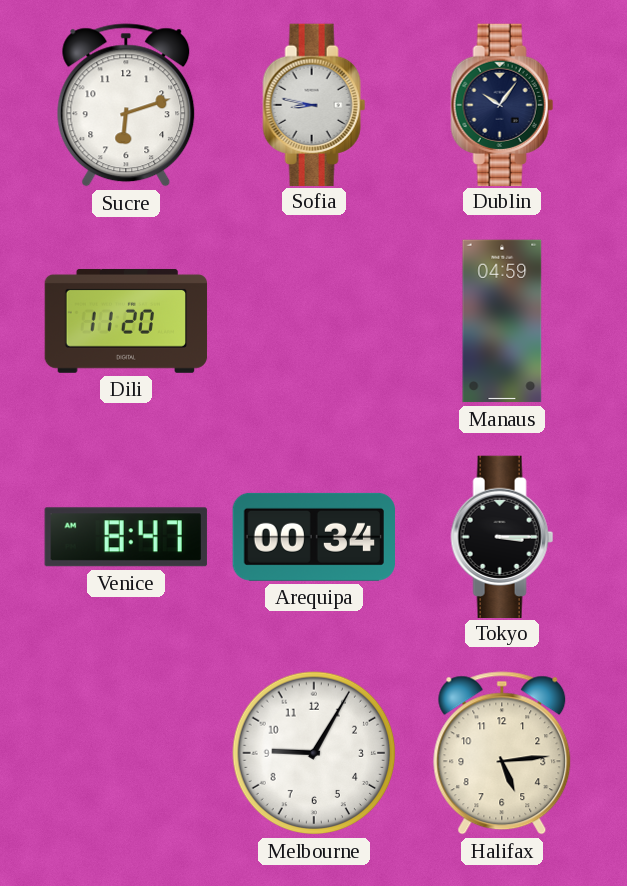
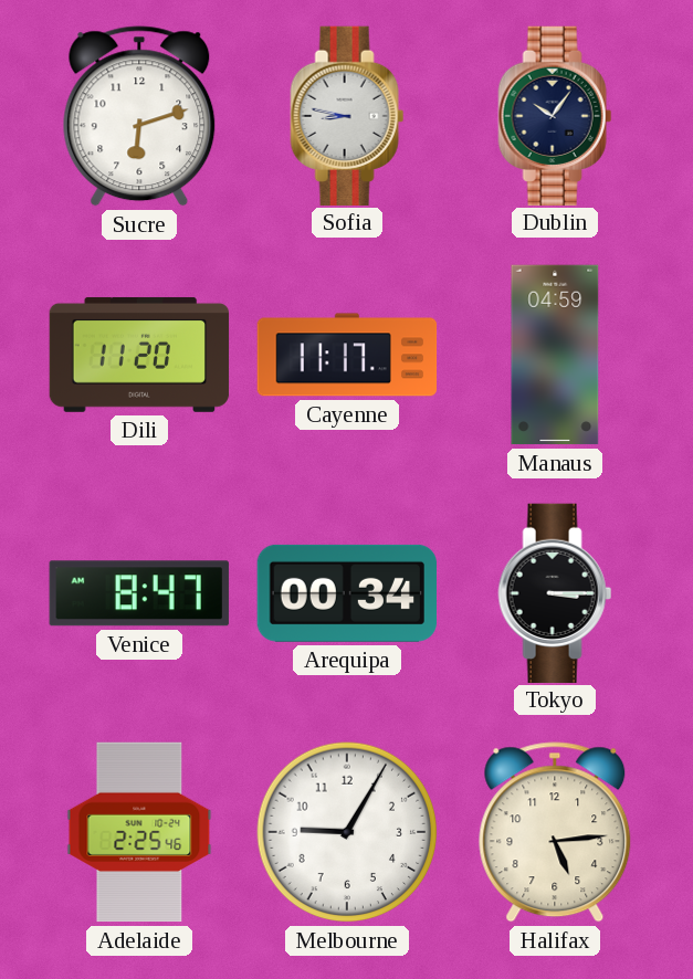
Cayenne: none -> 11:17
Adelaide: none -> 2:25
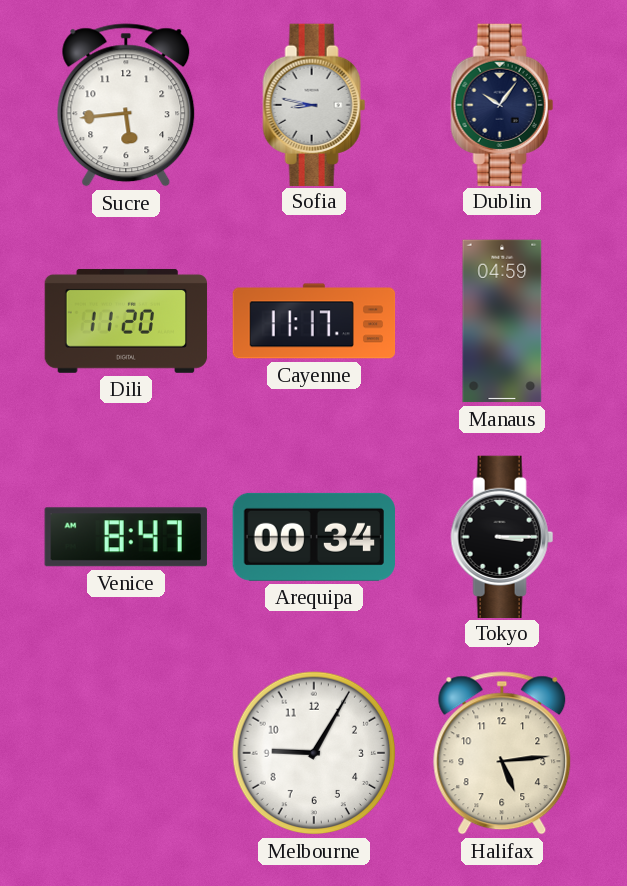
Sucre: 6:12 -> 5:44
Adelaide: 2:25 -> none
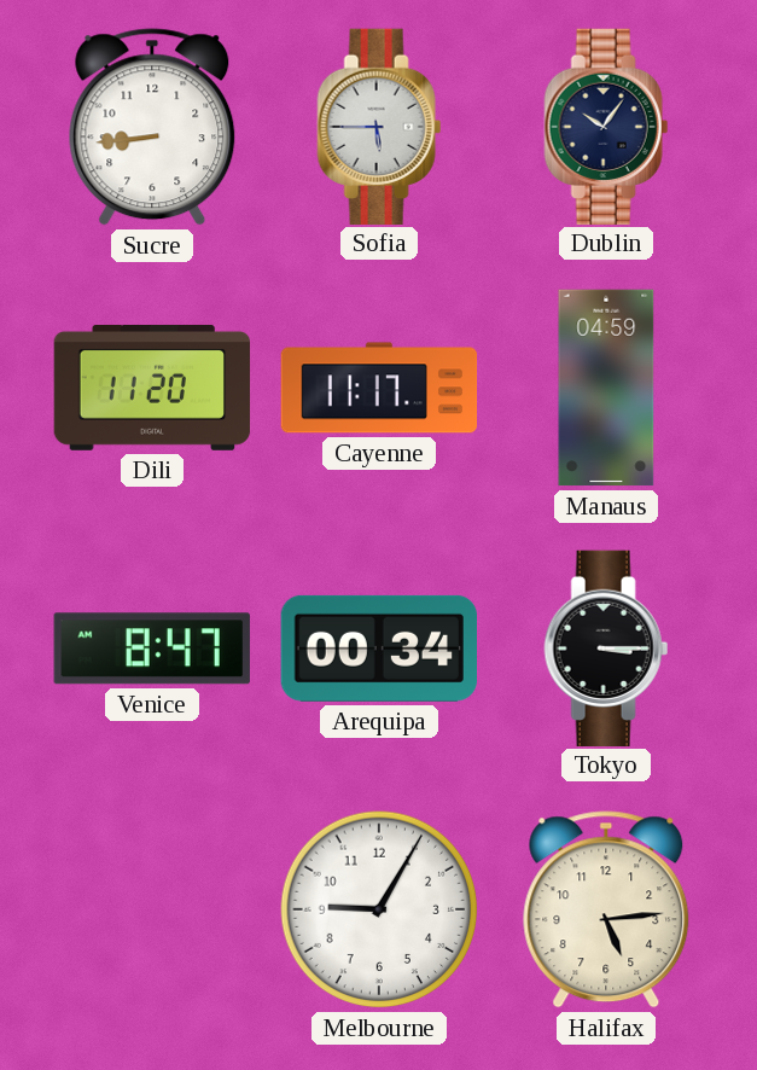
Sucre: 5:44 -> 8:44
Sofia: 8:47 -> 5:45
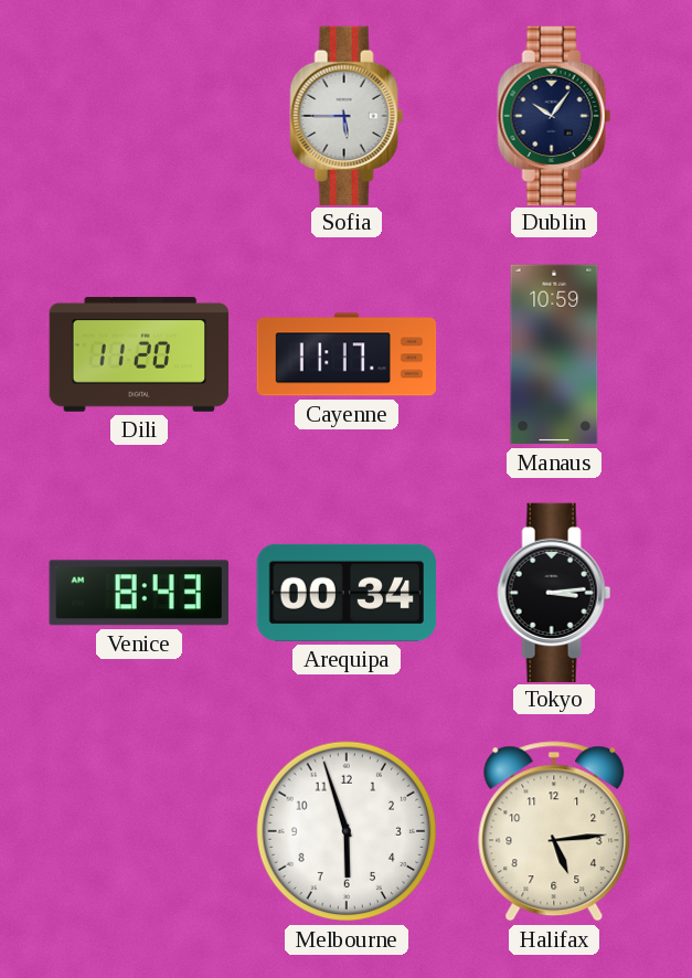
Sucre: 8:44 -> none
Manaus: 04:59 -> 10:59
Venice: 8:47 -> 8:43
Tokyo: 3:15 -> 3:14
Melbourne: 9:05 -> 5:57
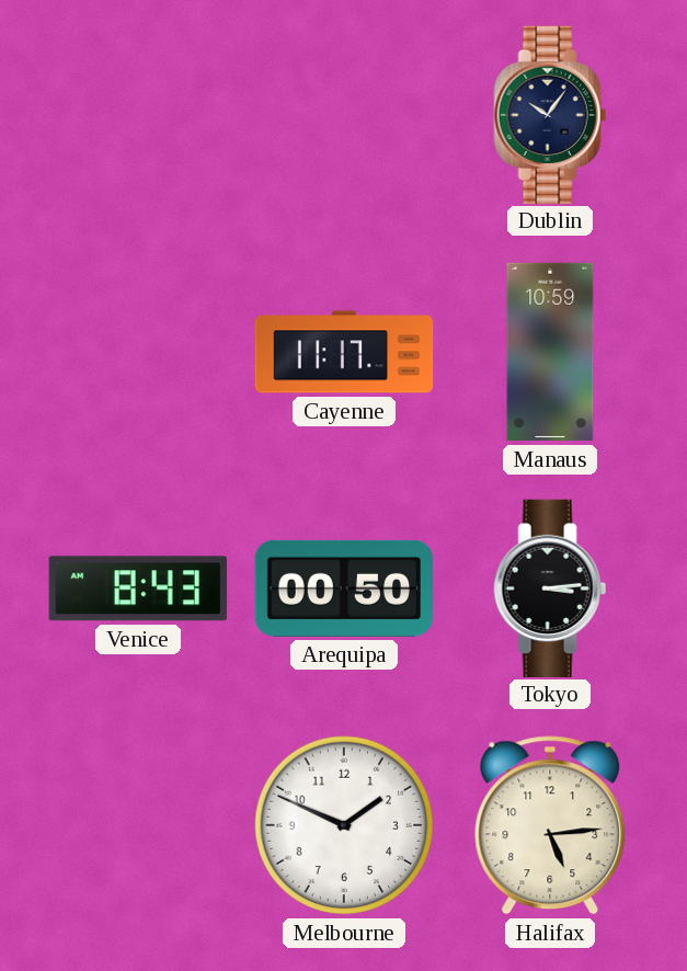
Sofia: 5:45 -> none
Dili: 11:20 -> none
Arequipa: 00:34 -> 00:50
Melbourne: 5:57 -> 1:49
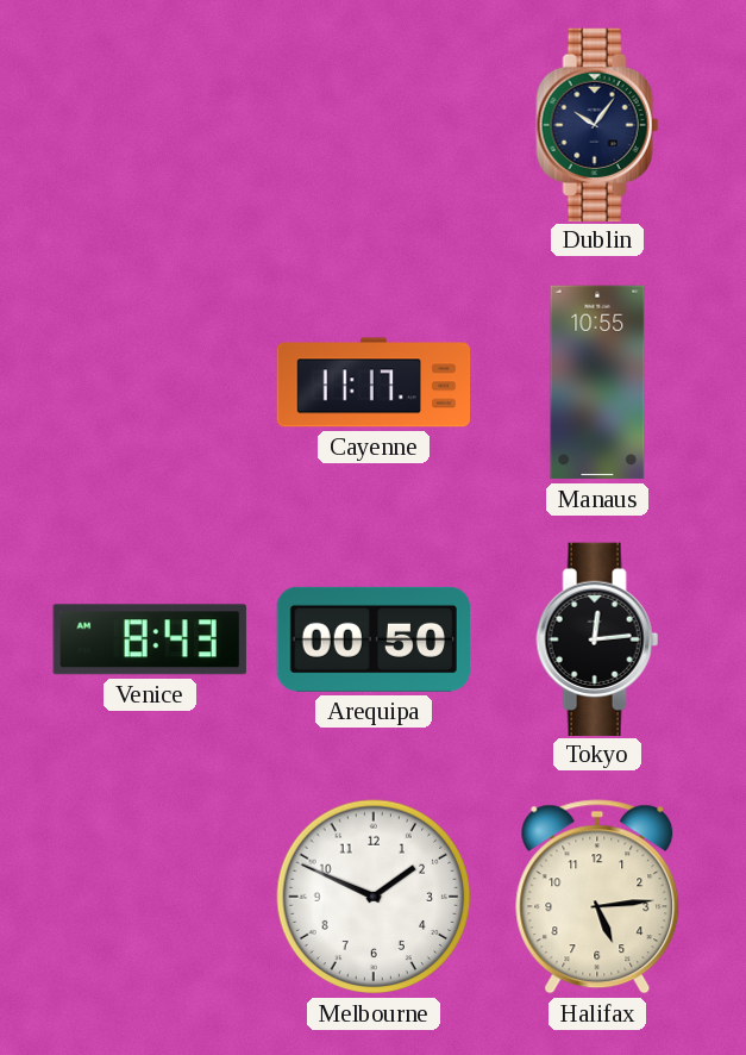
Manaus: 10:59 -> 10:55
Tokyo: 3:14 -> 12:14
